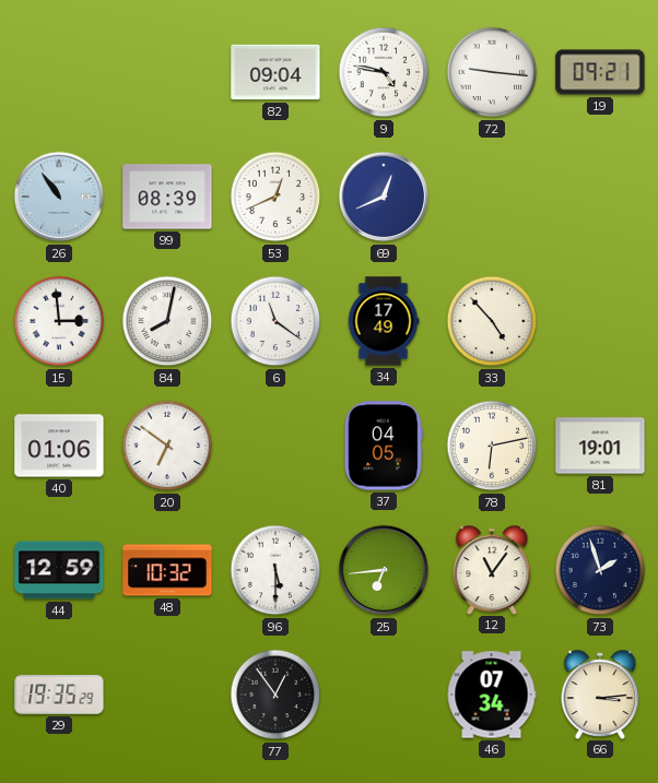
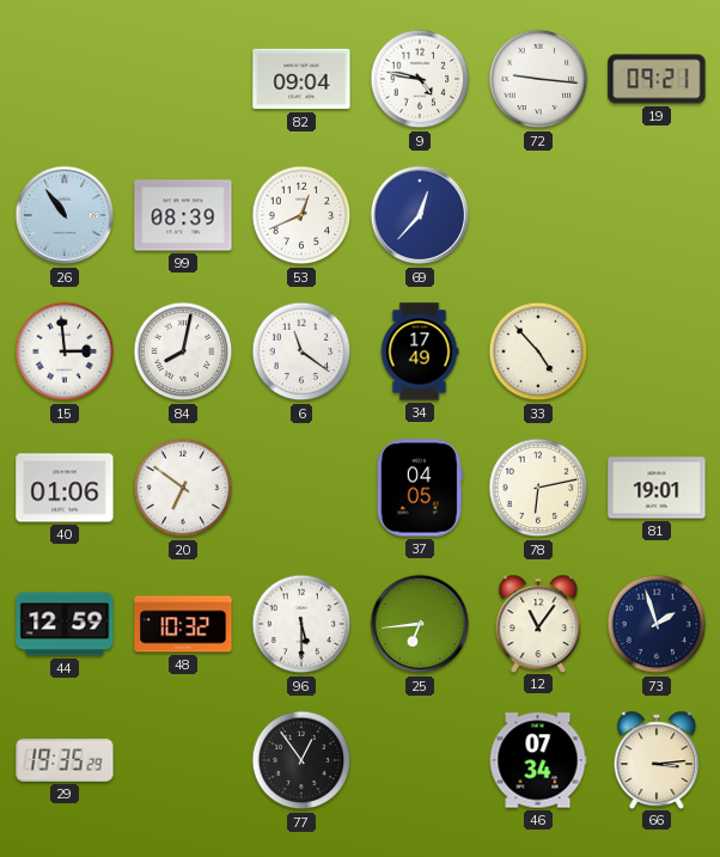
69: 12:41 -> 12:37
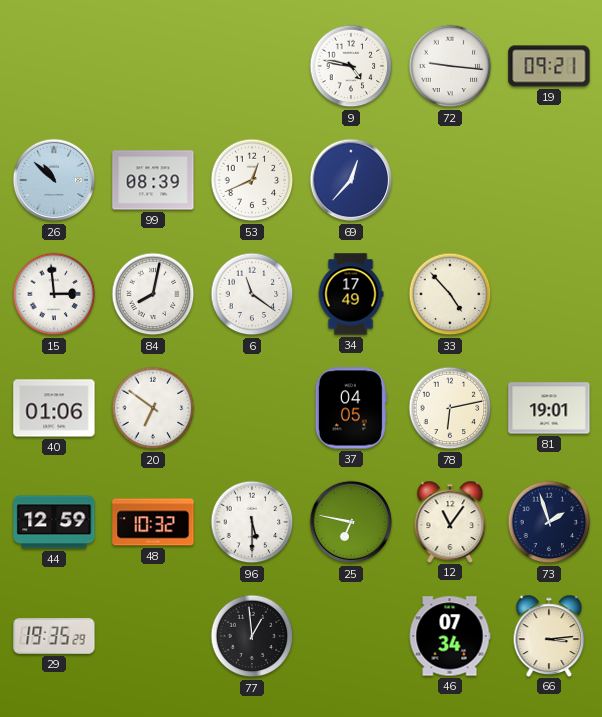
82: 09:04 -> none
26: 10:54 -> 10:52
25: 6:44 -> 6:47
77: 12:54 -> 12:59
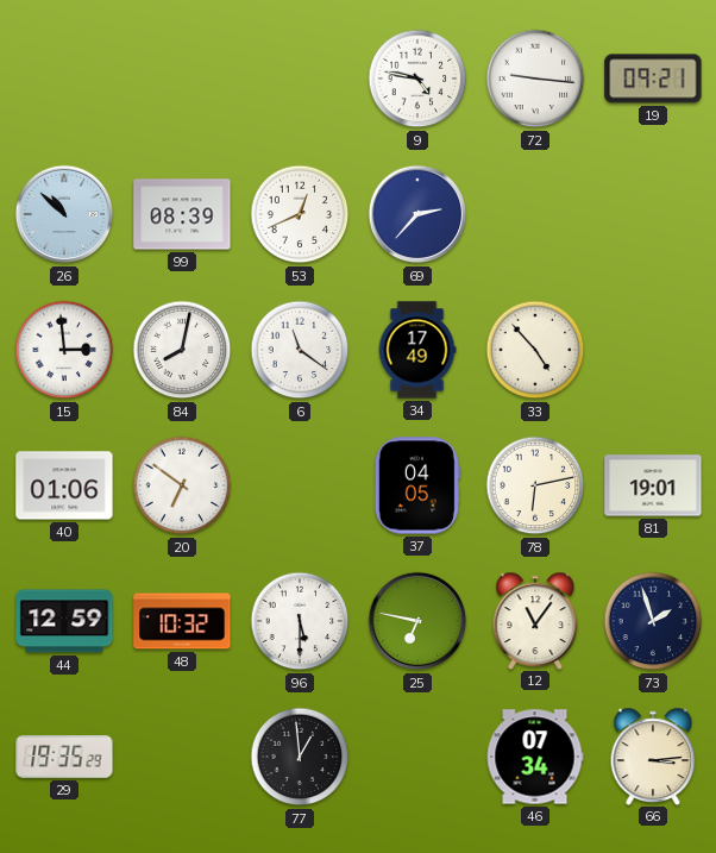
69: 12:37 -> 2:37
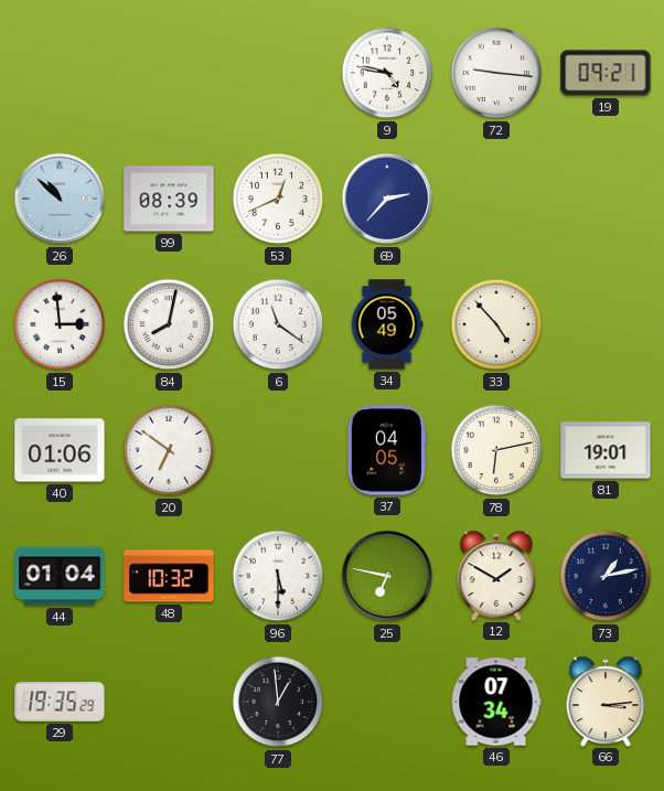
34: 17:49 -> 05:49
44: 12:59 -> 01:04
12: 11:06 -> 1:50
73: 1:57 -> 1:13
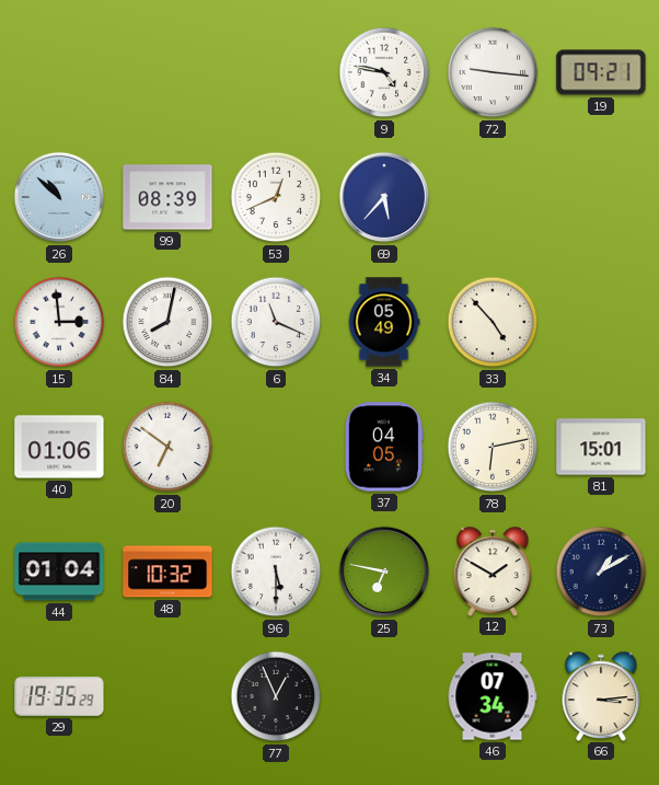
69: 2:37 -> 5:37
6: 11:21 -> 11:19
81: 19:01 -> 15:01
73: 1:13 -> 1:10
77: 12:59 -> 12:56
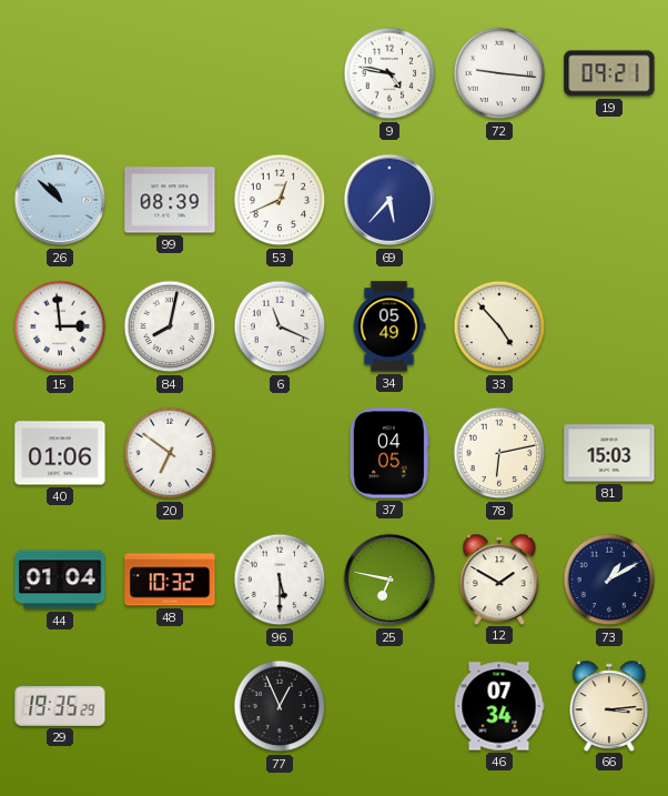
81: 15:01 -> 15:03
